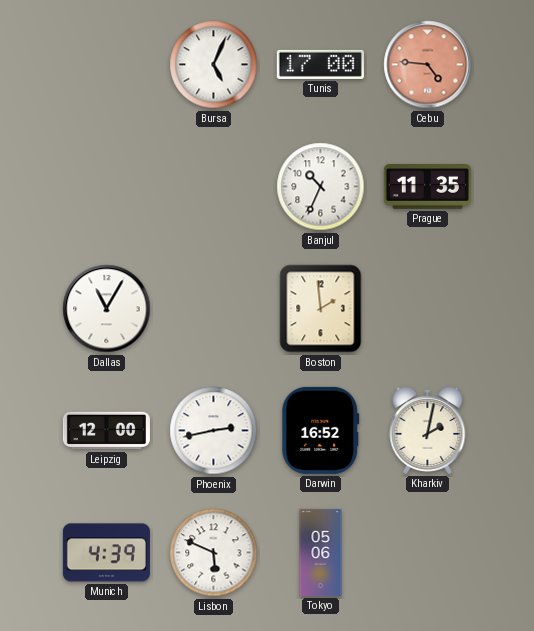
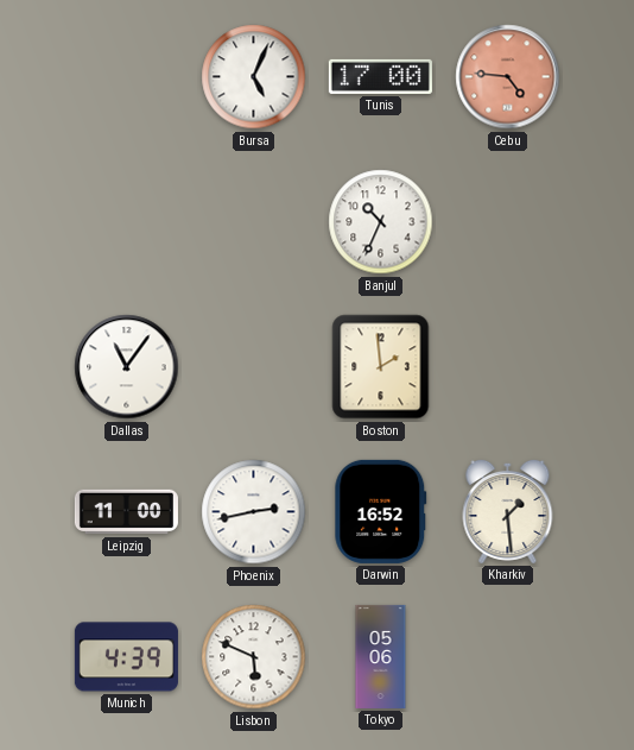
Prague: 11:35 -> none
Dallas: 11:05 -> 11:06
Leipzig: 12:00 -> 11:00
Kharkiv: 2:02 -> 1:29
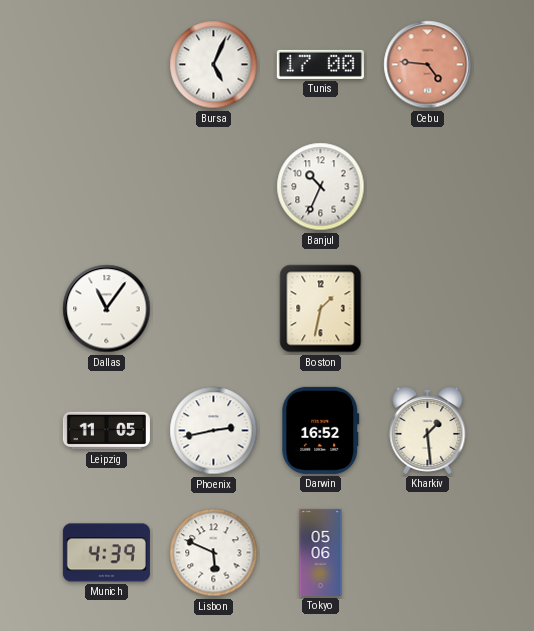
Boston: 1:59 -> 1:32
Leipzig: 11:00 -> 11:05
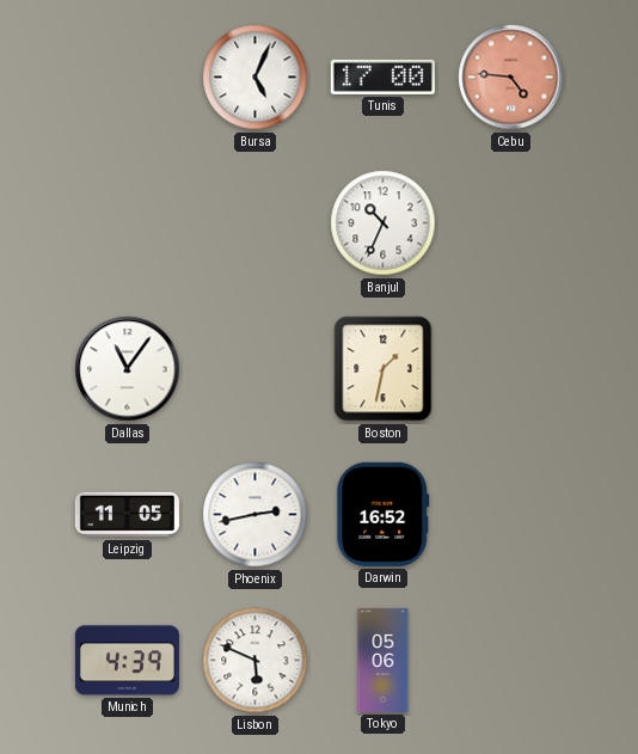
Kharkiv: 1:29 -> none
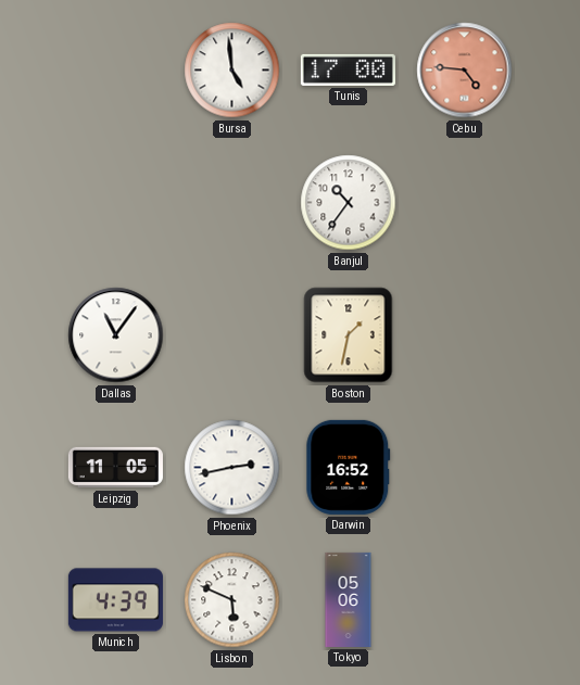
Bursa: 5:04 -> 4:59
Banjul: 10:34 -> 10:36
